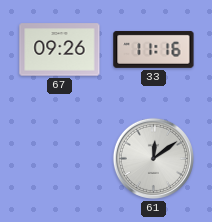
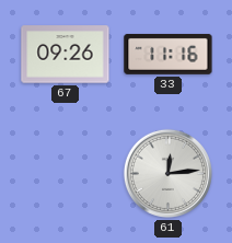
61: 12:09 -> 12:14
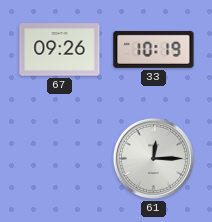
33: 11:16 -> 10:19
61: 12:14 -> 12:15
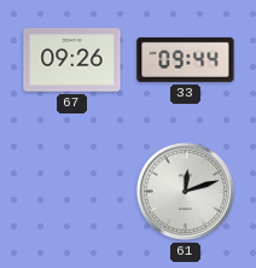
33: 10:19 -> 09:44
61: 12:15 -> 12:12
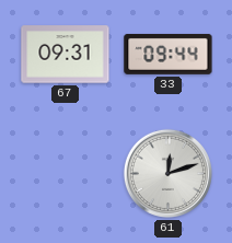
67: 09:26 -> 09:31
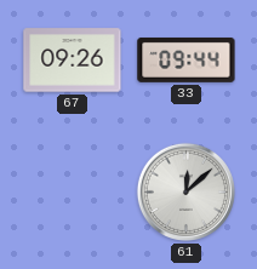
67: 09:31 -> 09:26
61: 12:12 -> 12:08
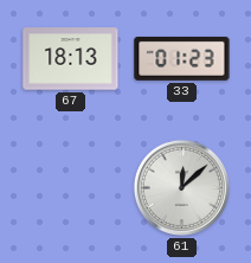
67: 09:26 -> 18:13
33: 09:44 -> 01:23
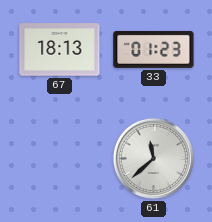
61: 12:08 -> 11:38
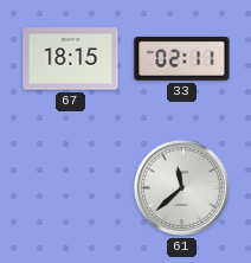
67: 18:13 -> 18:15
33: 01:23 -> 02:11
